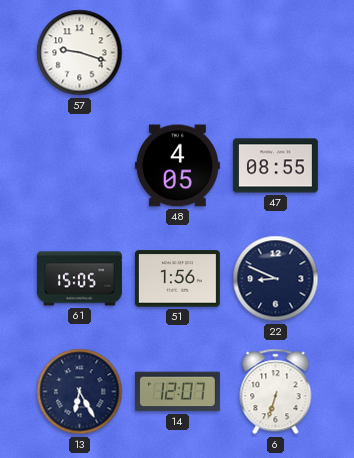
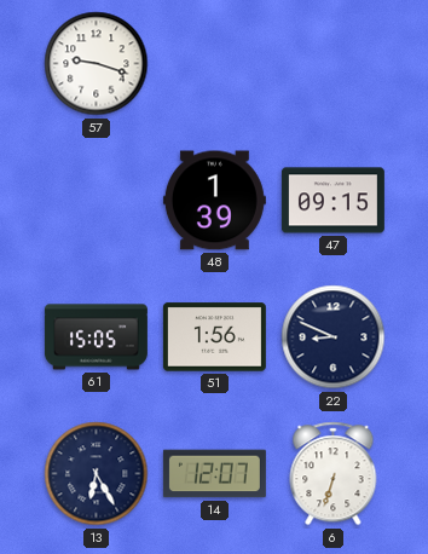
48: 4:05 -> 1:39
47: 08:55 -> 09:15
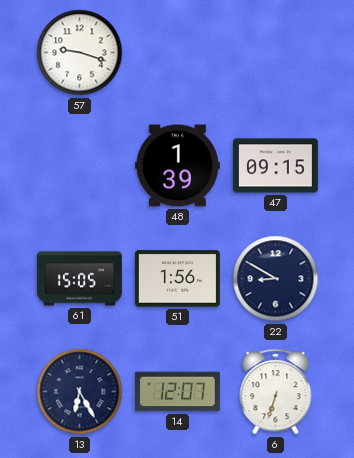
22: 8:49 -> 8:50
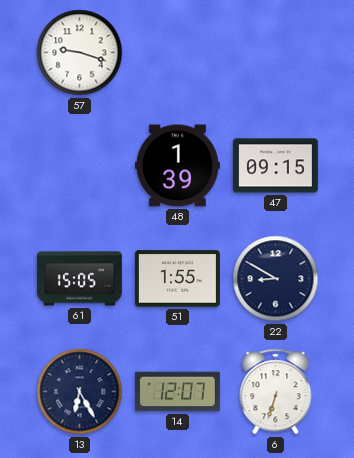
51: 1:56 -> 1:55
